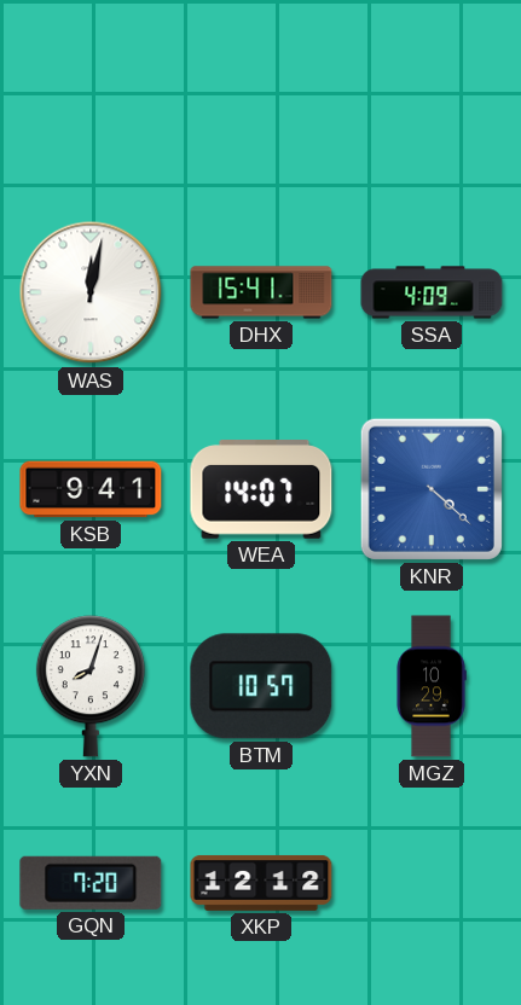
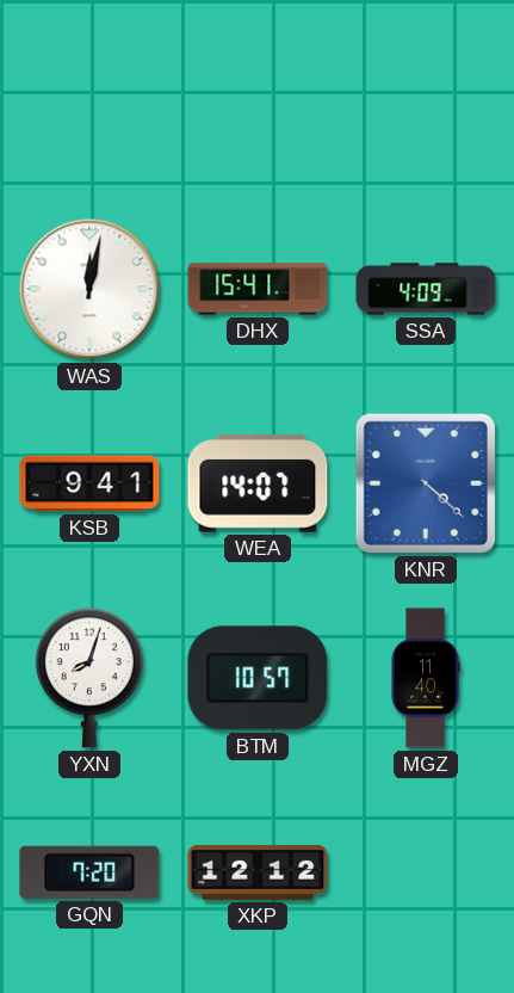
MGZ: 10:29 -> 11:40
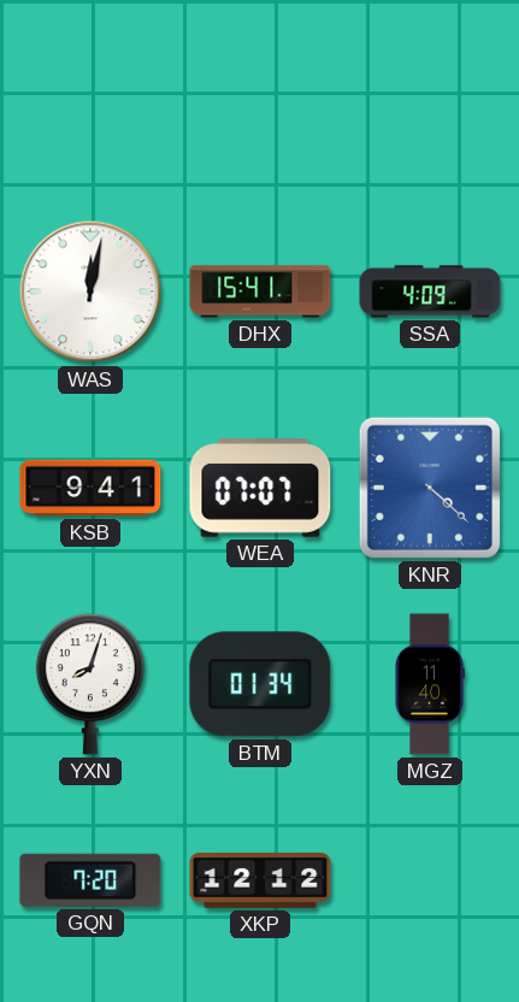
WEA: 14:07 -> 07:07
BTM: 10:57 -> 01:34
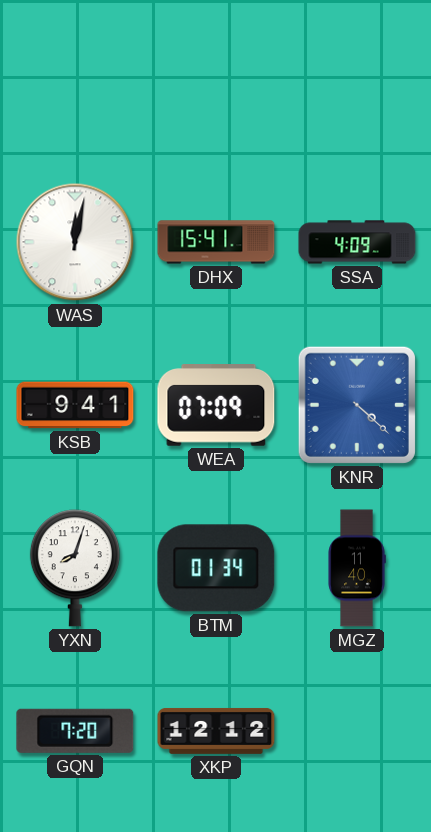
WEA: 07:07 -> 07:09
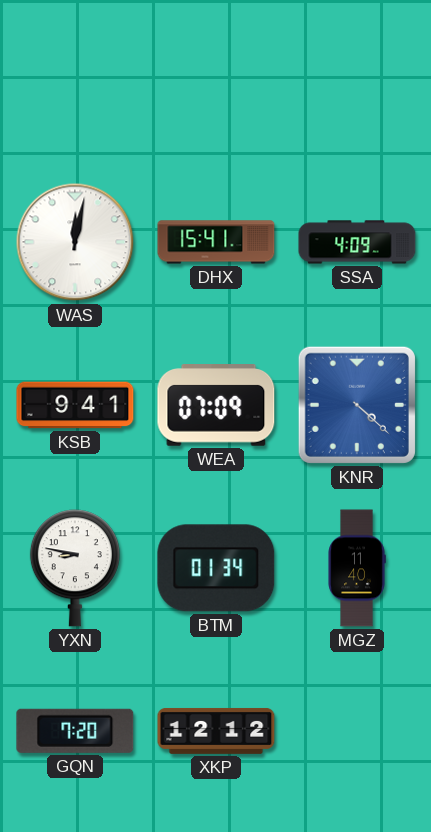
YXN: 8:03 -> 8:47
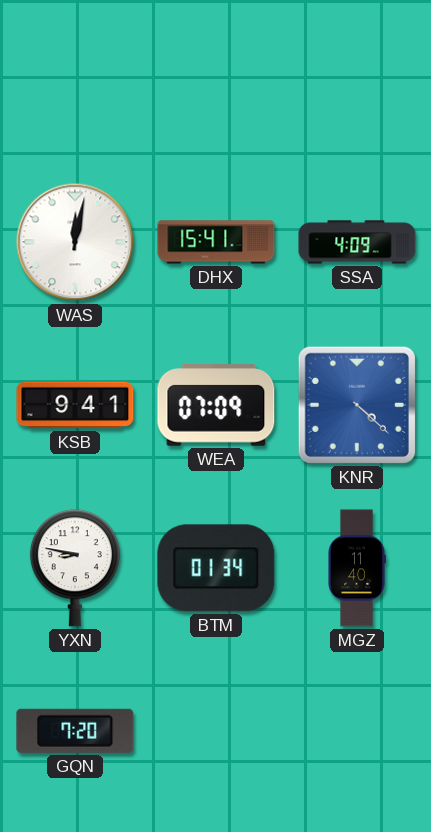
XKP: 12:12 -> none
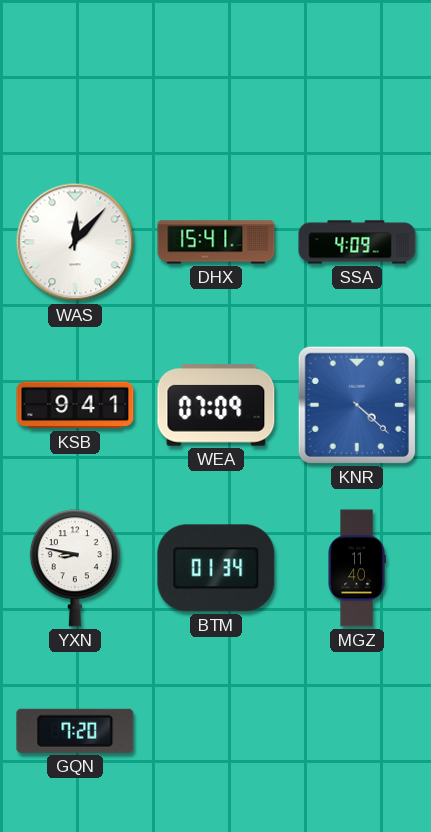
WAS: 12:02 -> 12:07
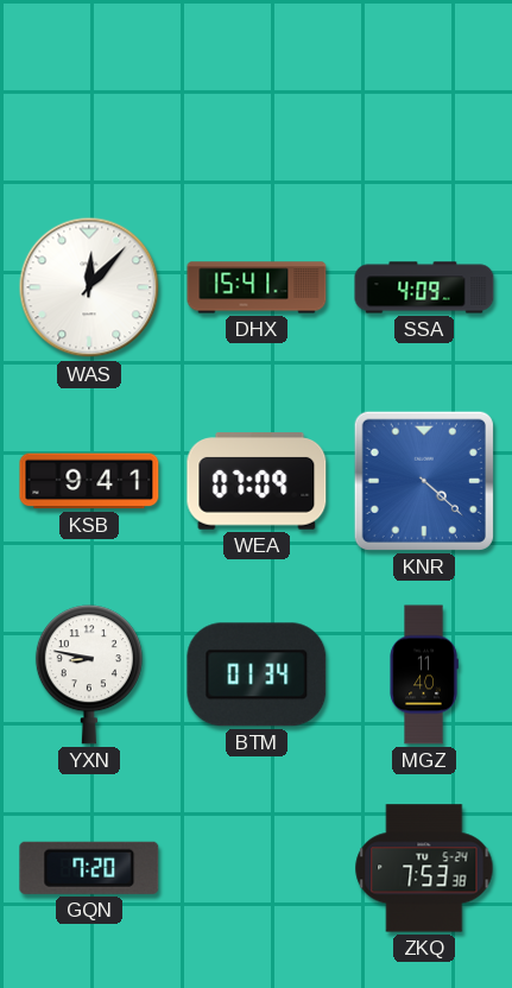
ZKQ: none -> 7:53
